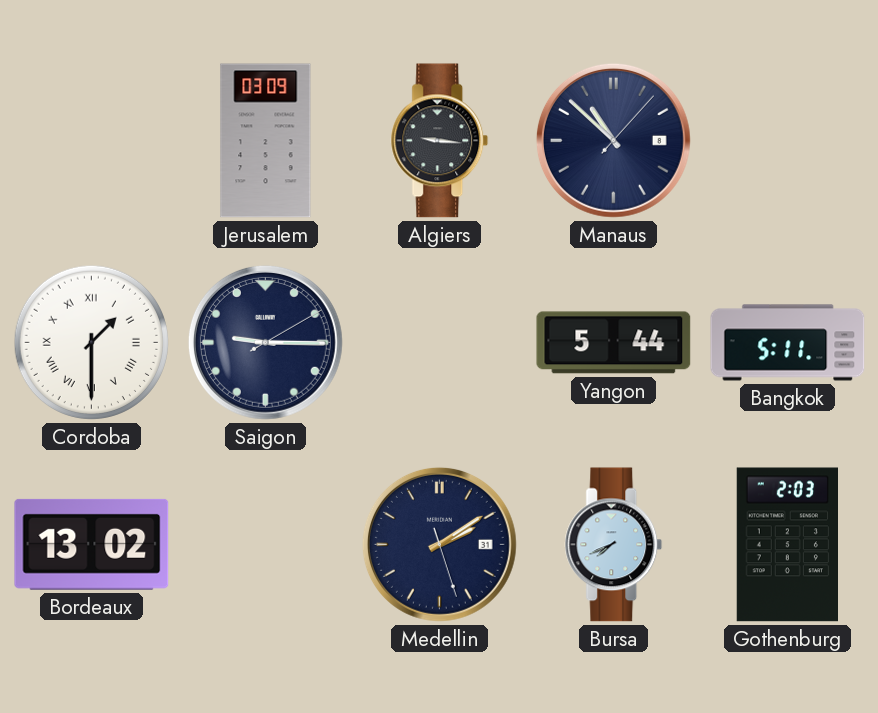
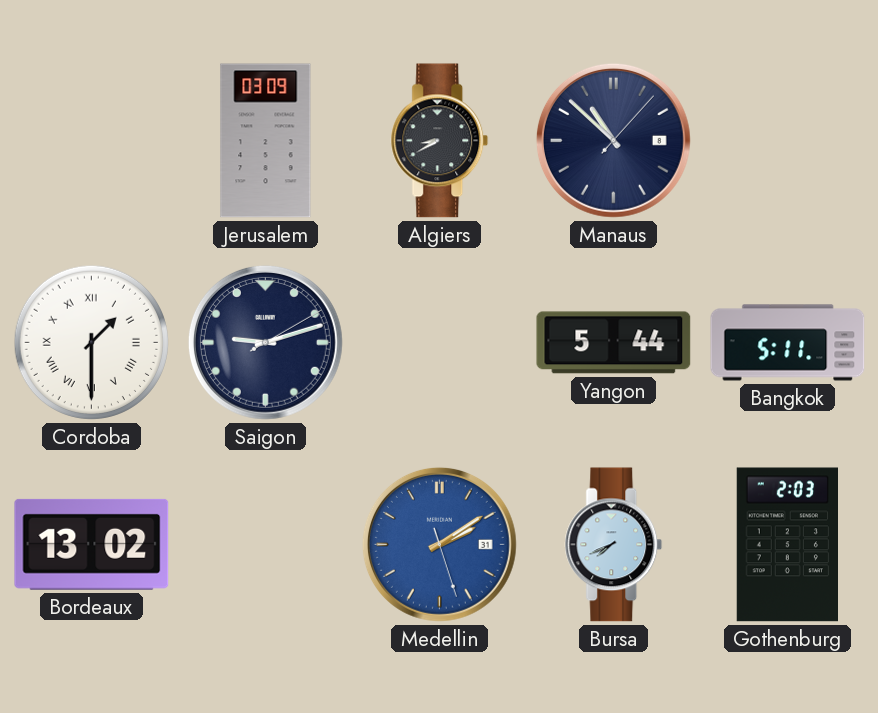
Algiers: 9:16 -> 8:40
Saigon: 9:15 -> 9:12
Medellin dial: navy -> blue
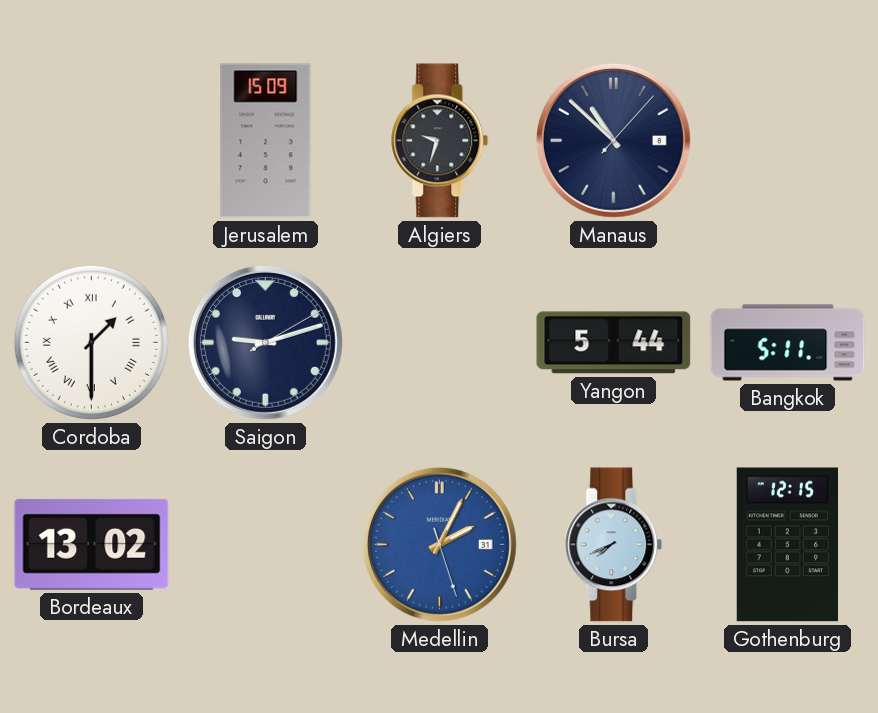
Jerusalem: 03:09 -> 15:09
Algiers: 8:40 -> 9:33
Medellin: 2:09 -> 2:04
Gothenburg: 2:03 -> 12:15
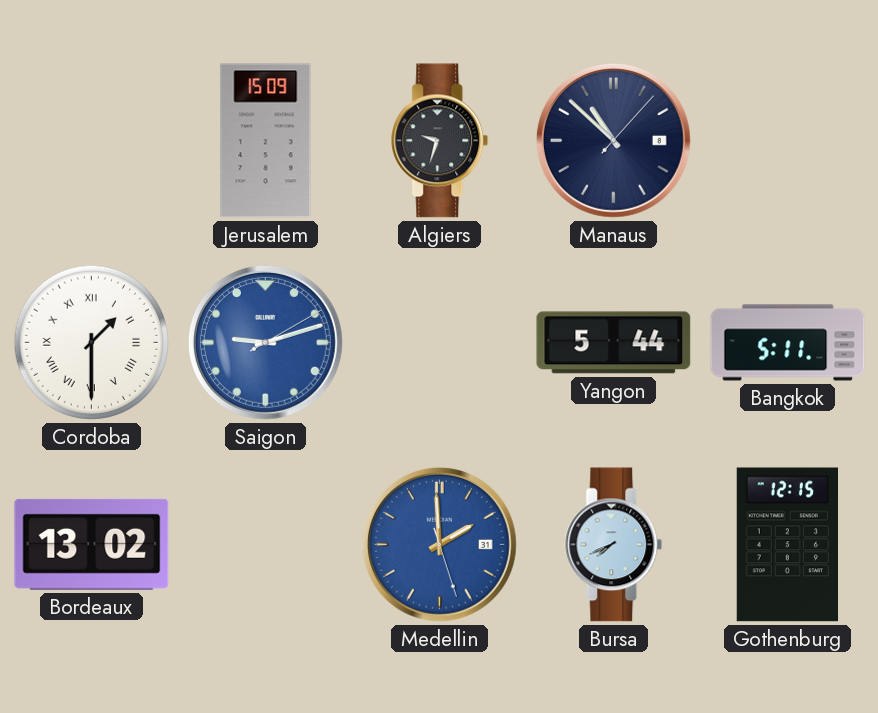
Saigon dial: navy -> blue
Medellin: 2:04 -> 1:59
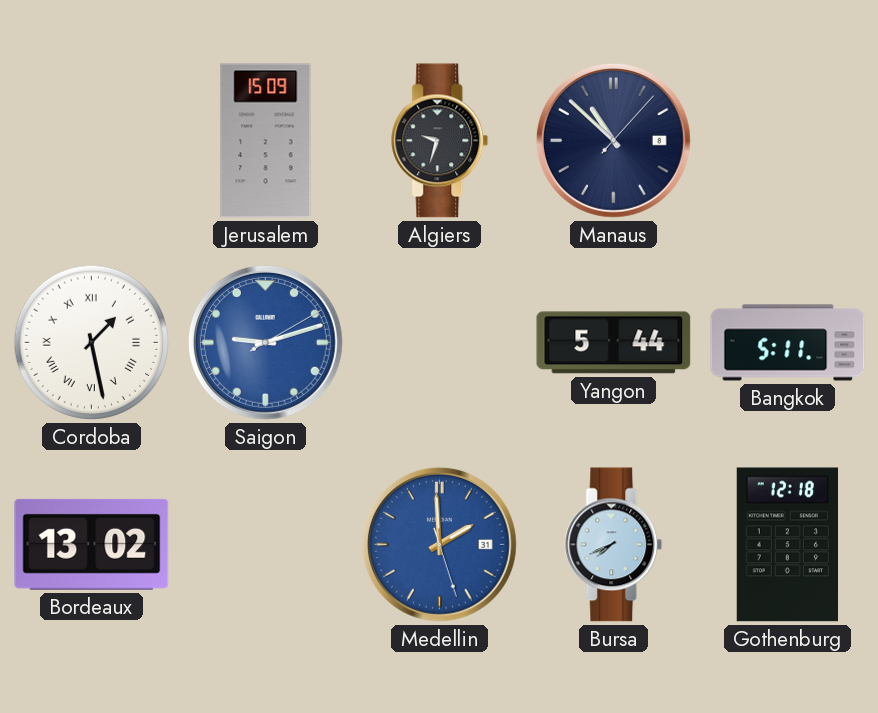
Cordoba: 1:30 -> 1:28
Gothenburg: 12:15 -> 12:18
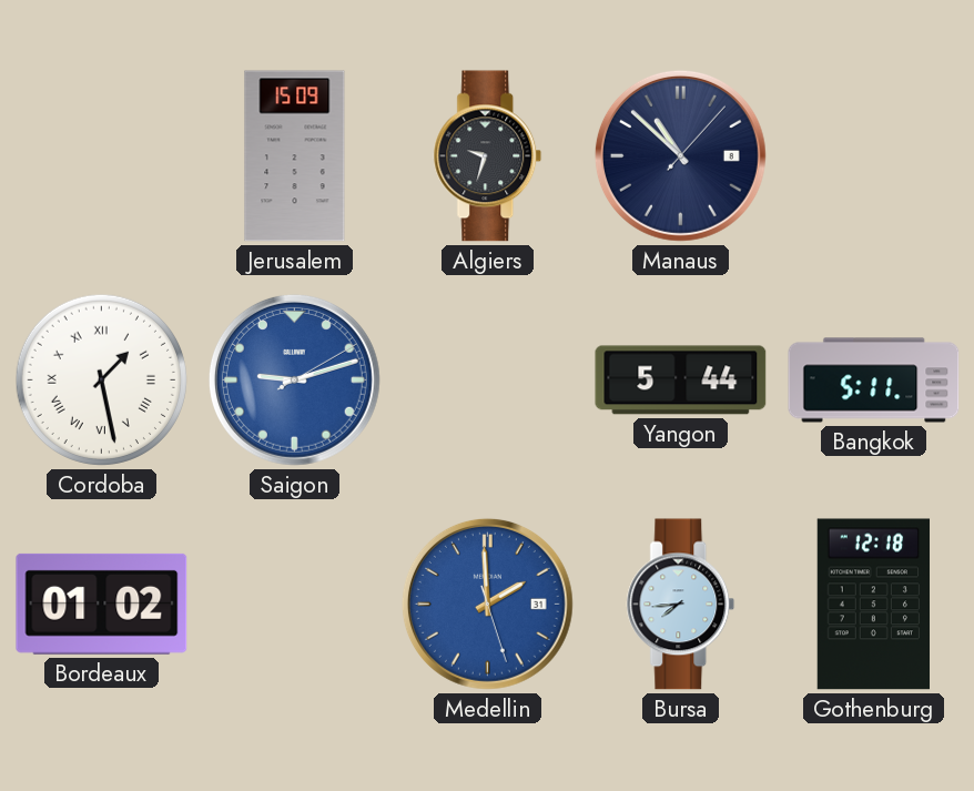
Bordeaux: 13:02 -> 01:02
Bursa: 7:41 -> 7:44
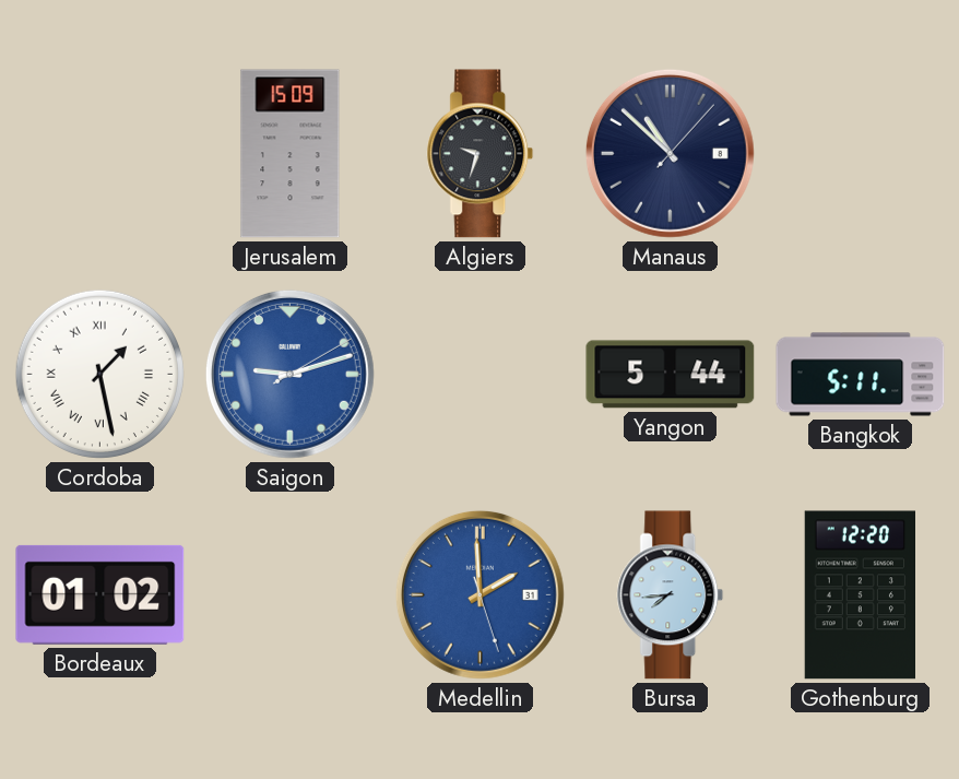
Gothenburg: 12:18 -> 12:20
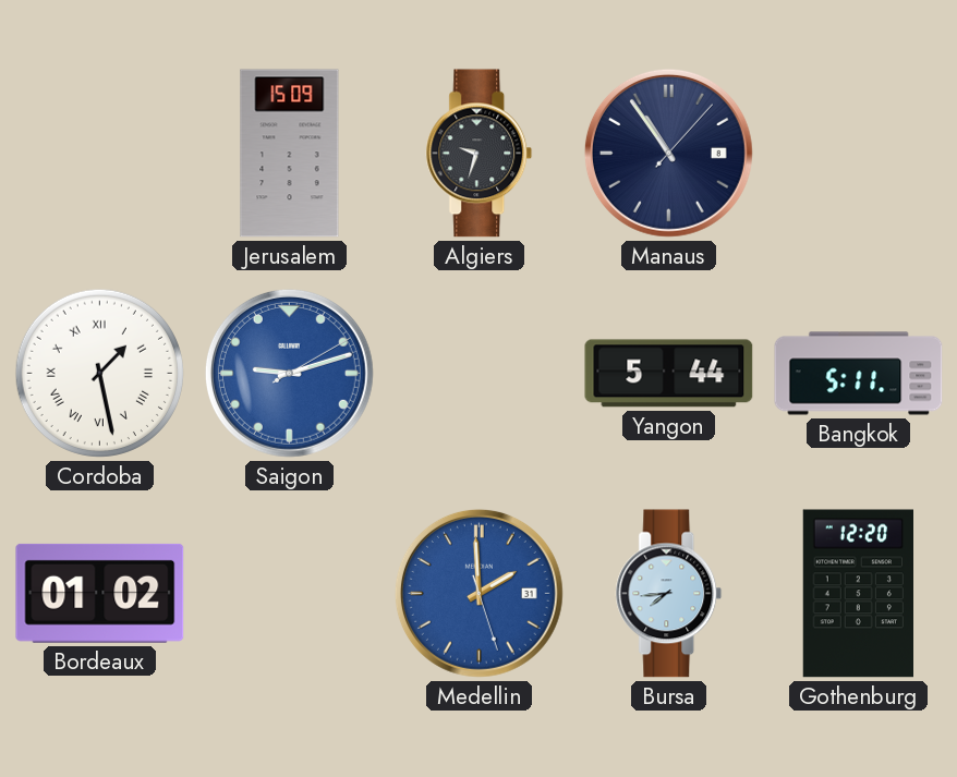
Manaus: 10:52 -> 10:54
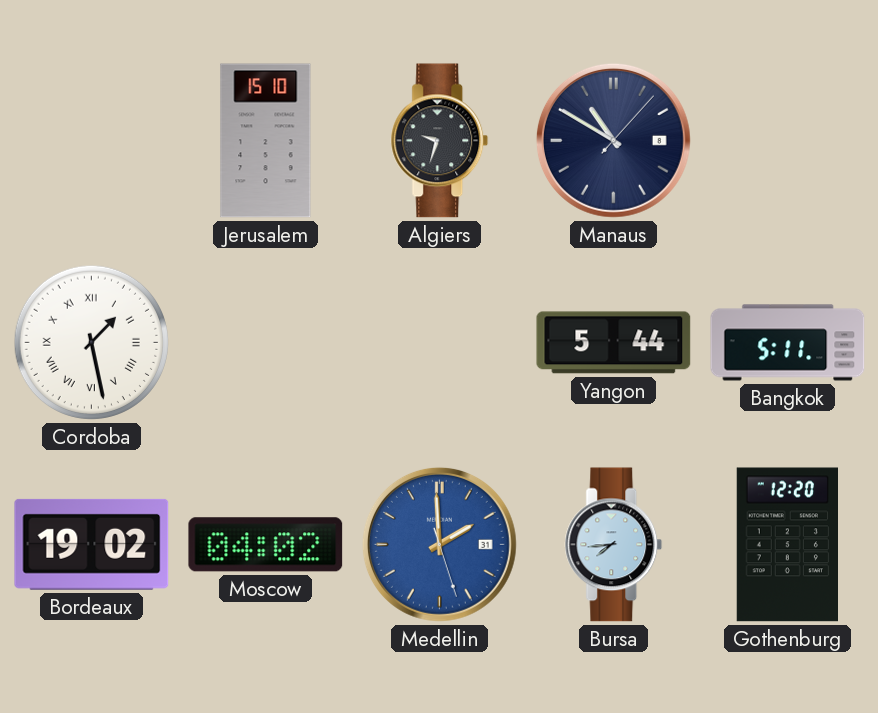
Jerusalem: 15:09 -> 15:10
Manaus: 10:54 -> 10:50
Saigon: 9:12 -> none
Bordeaux: 01:02 -> 19:02
Moscow: none -> 04:02
